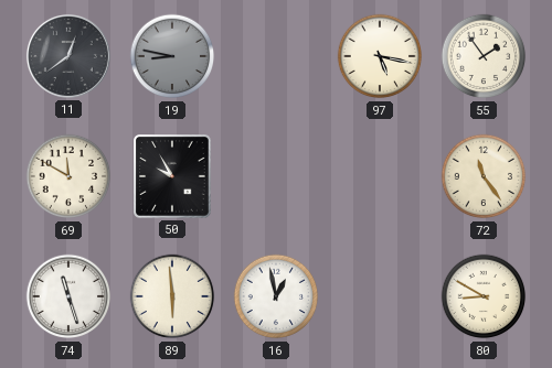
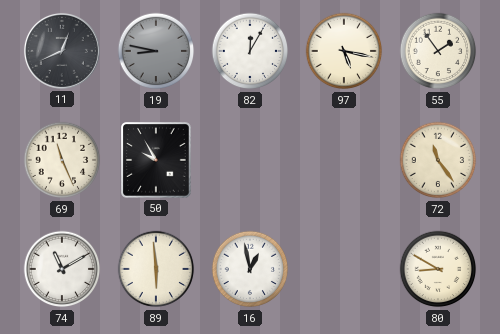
11: 12:39 -> 12:41
82: none -> 12:05
69: 11:50 -> 11:26
74: 11:27 -> 11:10
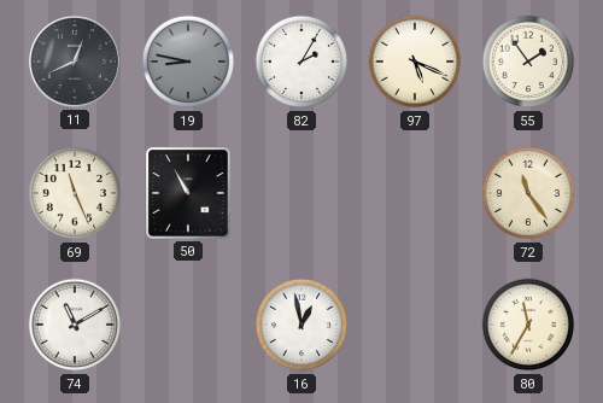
82: 12:05 -> 2:05
97: 5:17 -> 5:19
50: 9:55 -> 10:55
89: 5:59 -> none
80: 8:50 -> 11:35
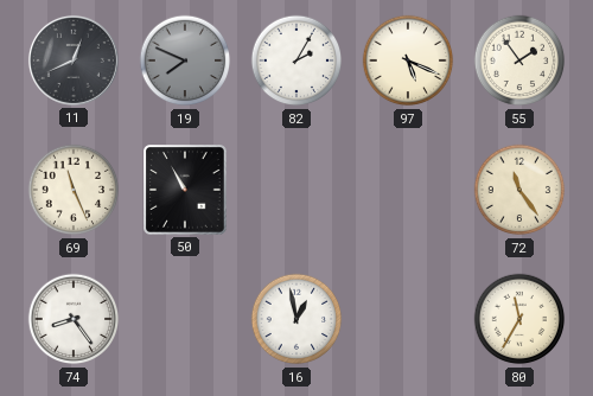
19: 8:47 -> 7:49
74: 11:10 -> 8:24
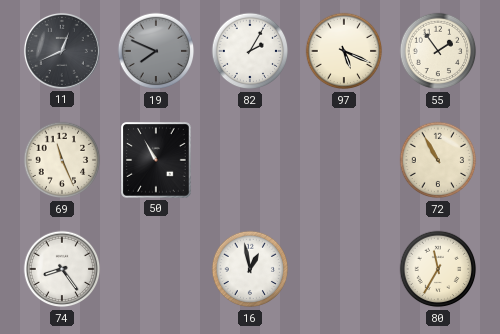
72: 11:24 -> 10:55
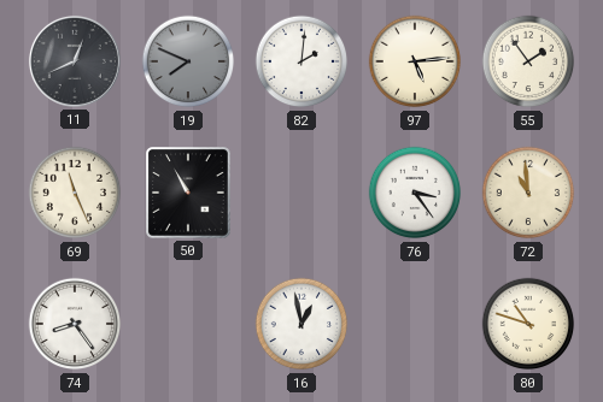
82: 2:05 -> 2:01
97: 5:19 -> 5:14
76: none -> 3:24
72: 10:55 -> 10:59
80: 11:35 -> 10:48
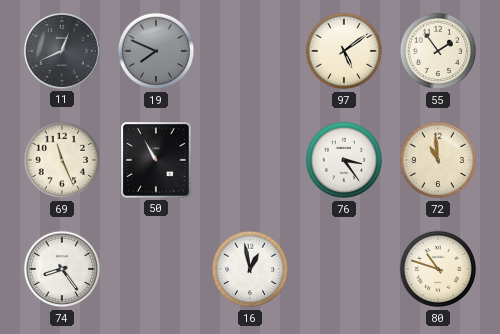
82: 2:01 -> none
97: 5:14 -> 5:09
